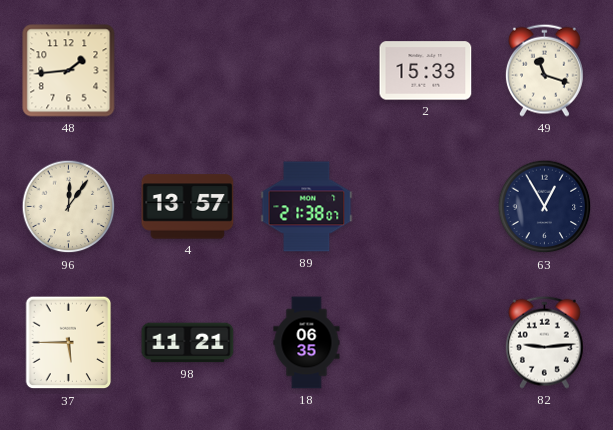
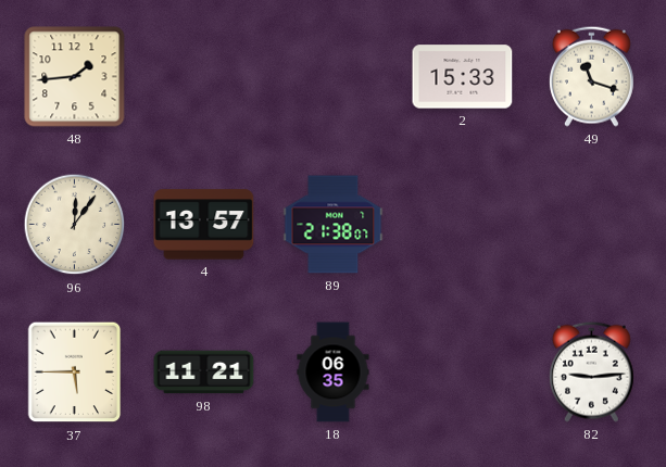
63: 12:55 -> none
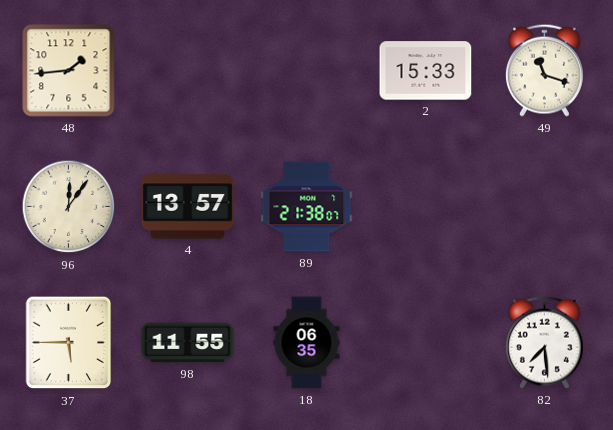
98: 11:21 -> 11:55
82: 9:14 -> 7:29
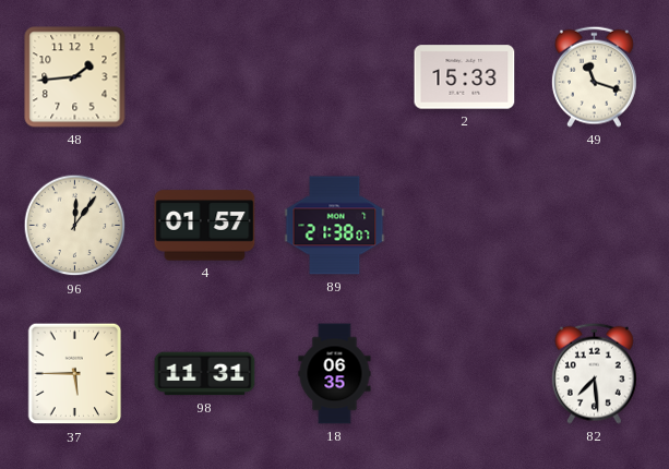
4: 13:57 -> 01:57
98: 11:55 -> 11:31
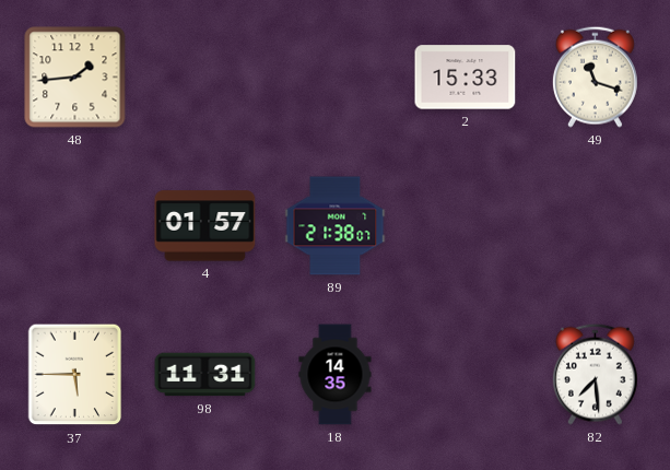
96: 12:06 -> none
18: 06:35 -> 14:35
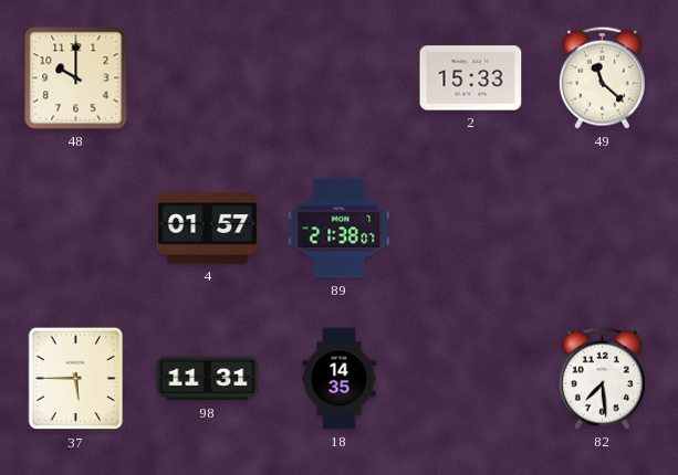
48: 1:44 -> 10:00
49: 11:18 -> 11:22
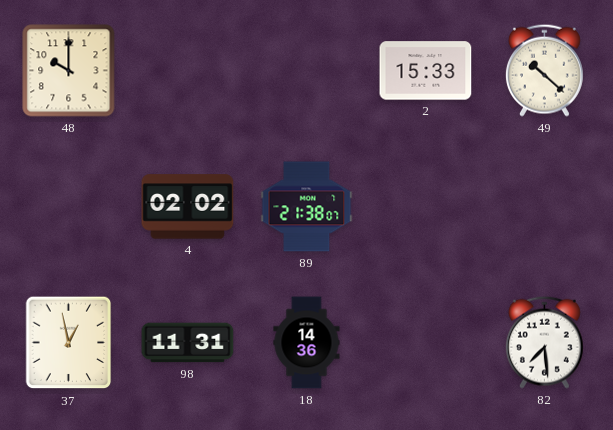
49: 11:22 -> 10:22
4: 01:57 -> 02:02
37: 5:45 -> 12:58
18: 14:35 -> 14:36
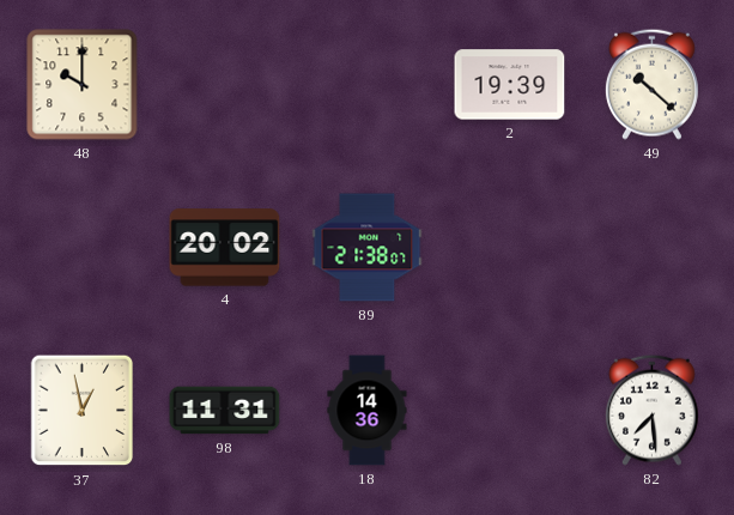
2: 15:33 -> 19:39
4: 02:02 -> 20:02
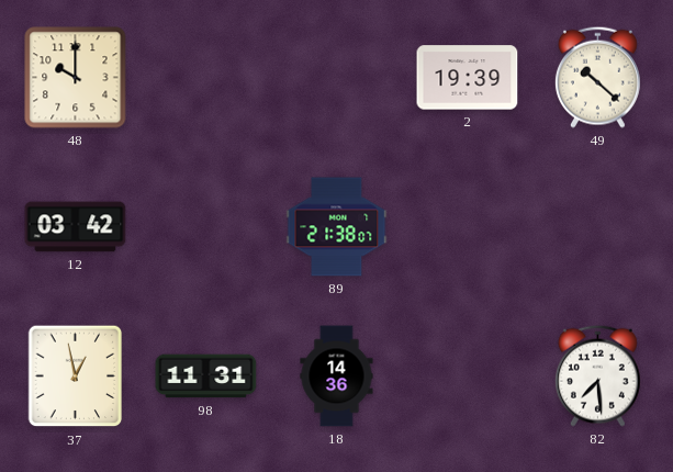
12: none -> 03:42
4: 20:02 -> none
